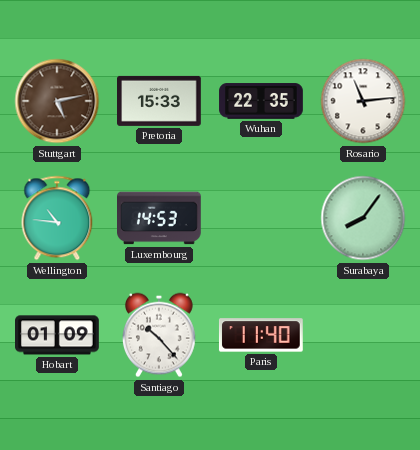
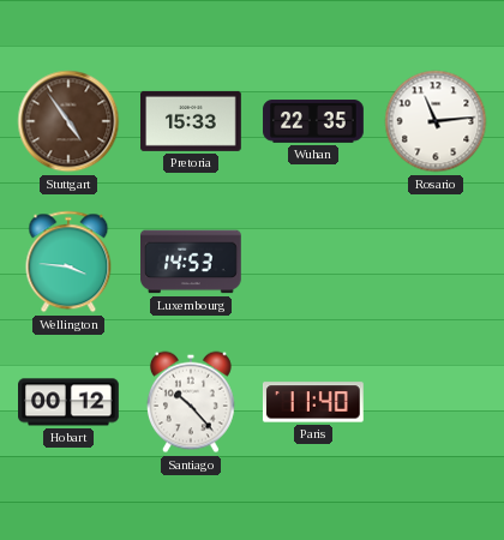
Stuttgart: 5:13 -> 4:54
Wellington: 10:46 -> 3:46
Surabaya: 8:06 -> none
Hobart: 01:09 -> 00:12
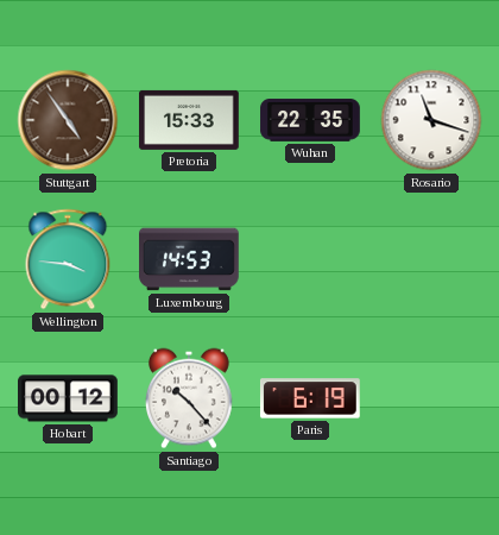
Rosario: 11:14 -> 11:18
Paris: 11:40 -> 6:19
